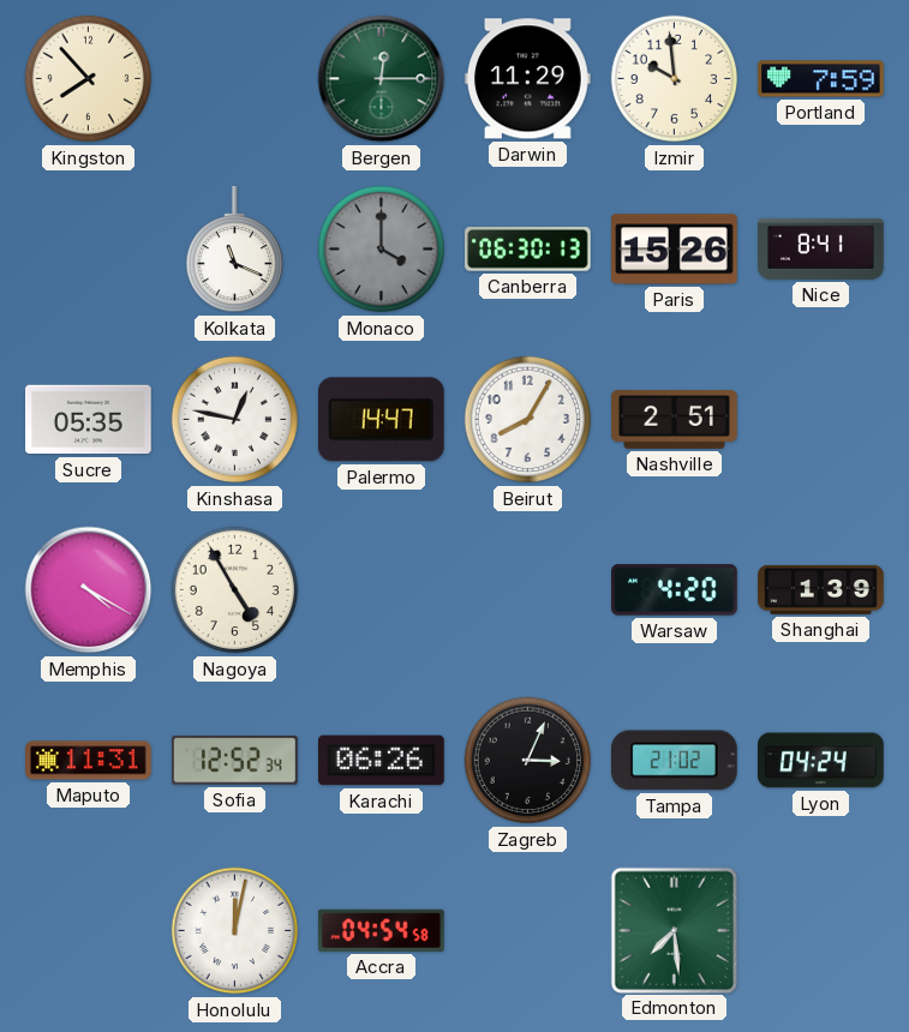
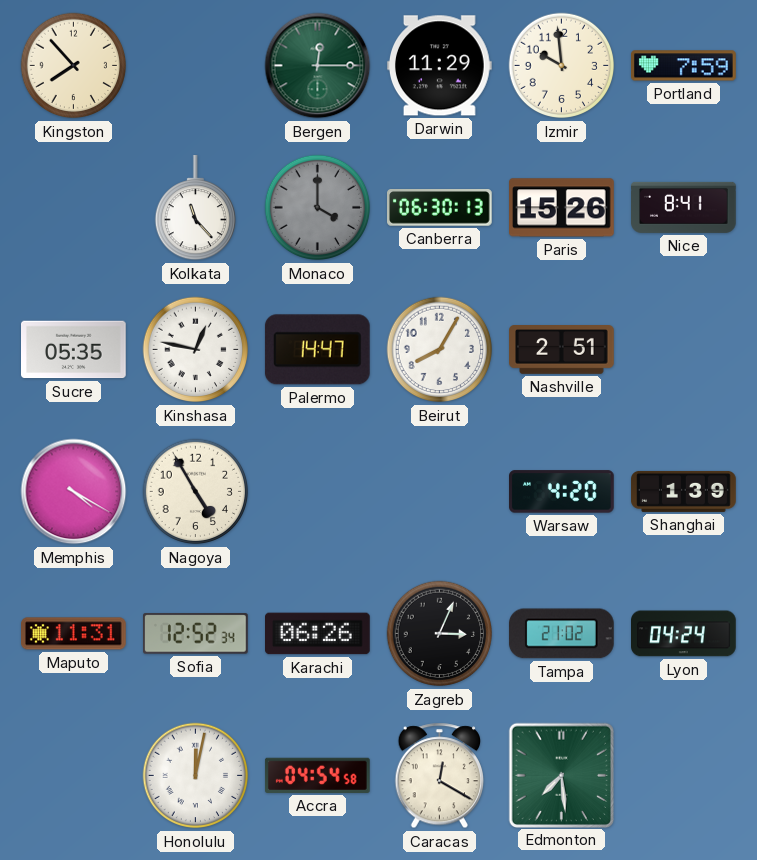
Kolkata: 11:19 -> 11:23
Caracas: none -> 12:20
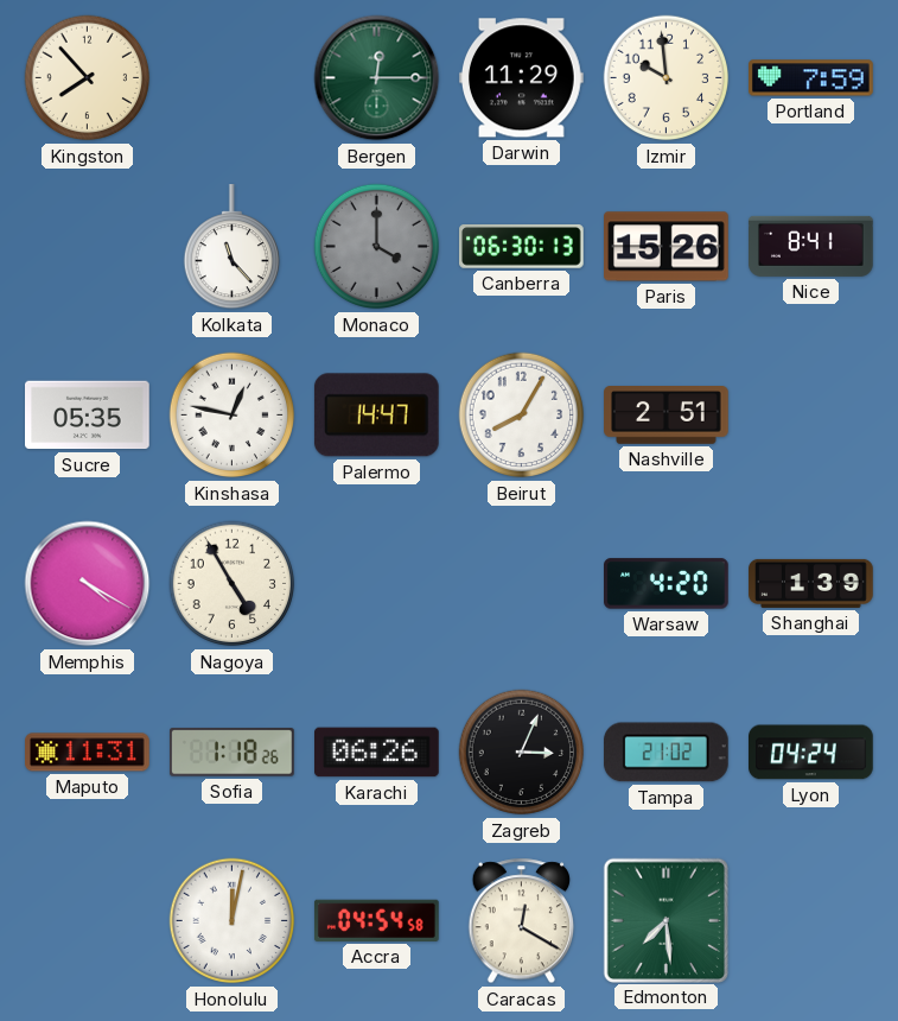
Sofia: 12:52 -> 1:18
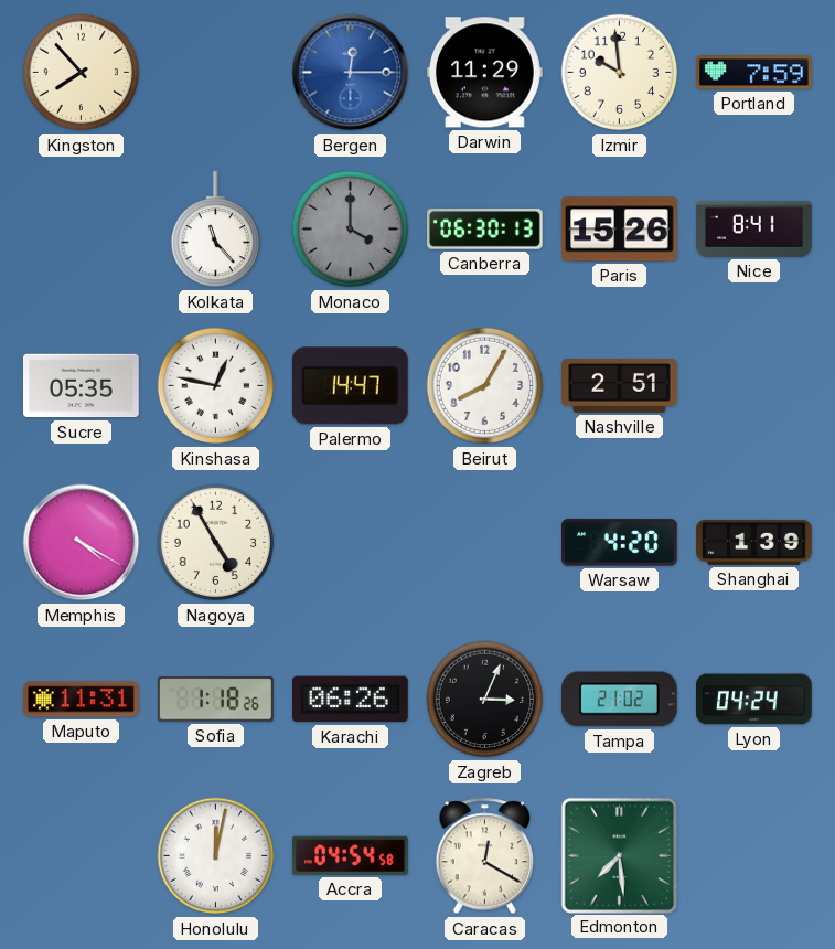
Bergen dial: green -> blue
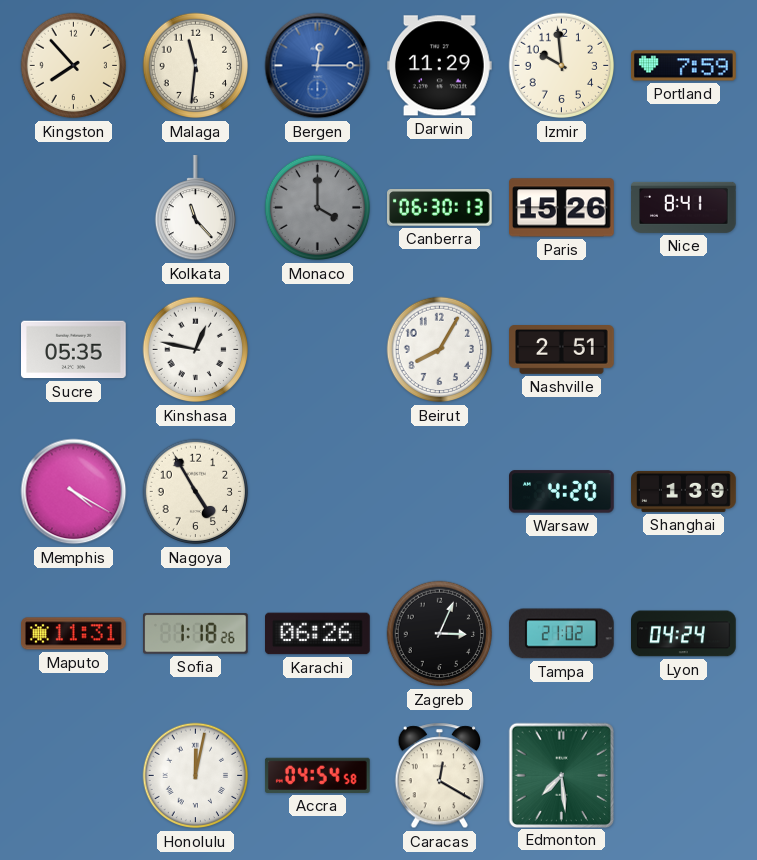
Malaga: none -> 11:31
Palermo: 14:47 -> none
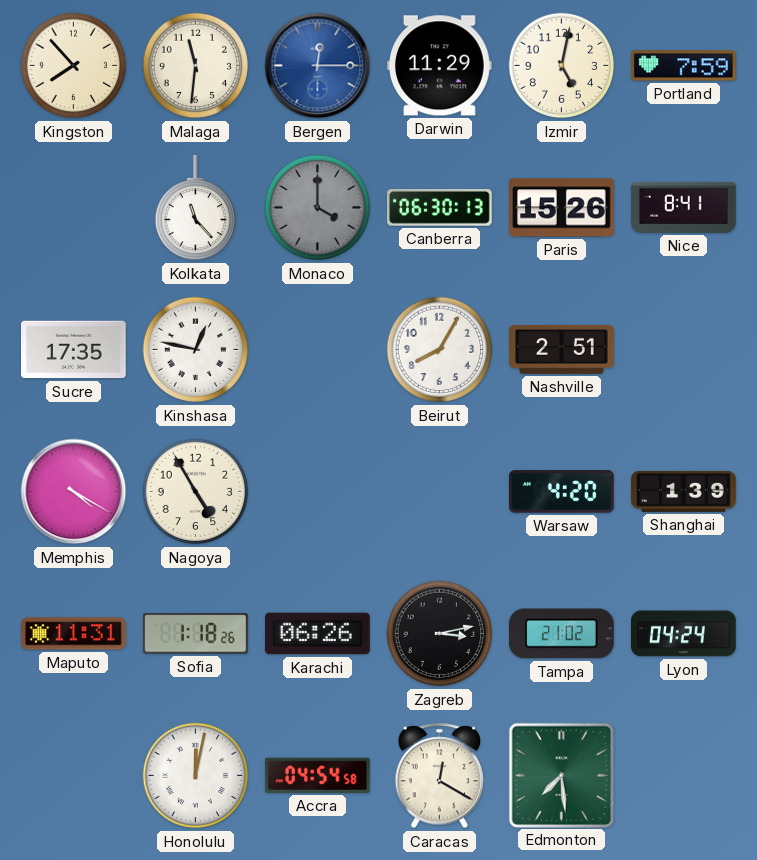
Izmir: 9:59 -> 5:02
Sucre: 05:35 -> 17:35
Zagreb: 3:04 -> 3:13
